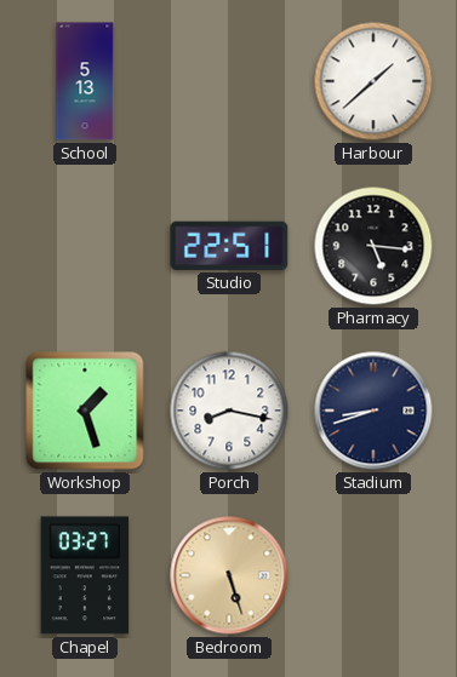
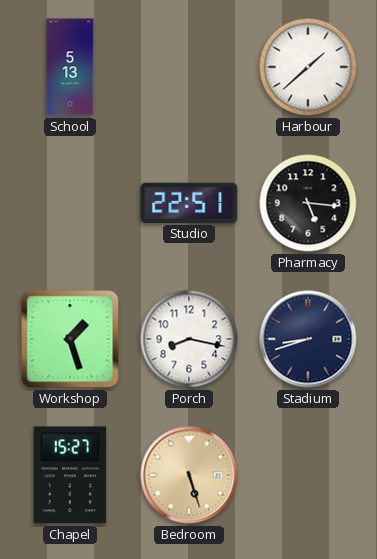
Chapel: 03:27 -> 15:27
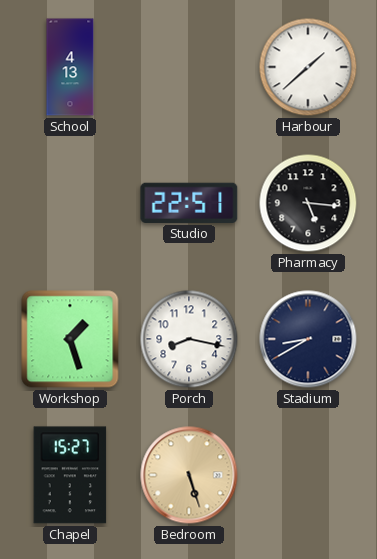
School: 5:13 -> 4:13
Stadium: 8:42 -> 8:40
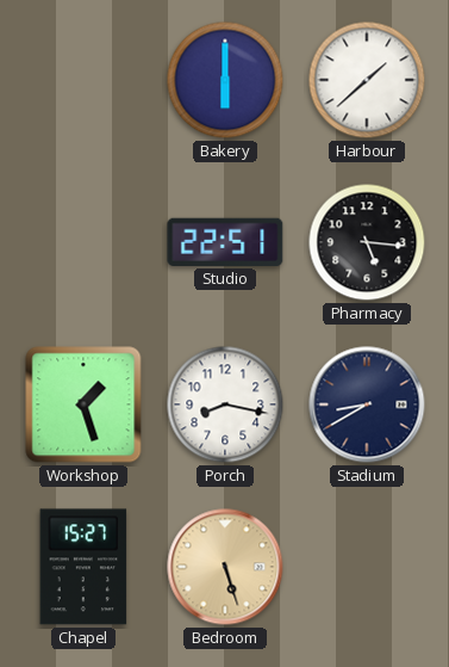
School: 4:13 -> none
Bakery: none -> 6:00
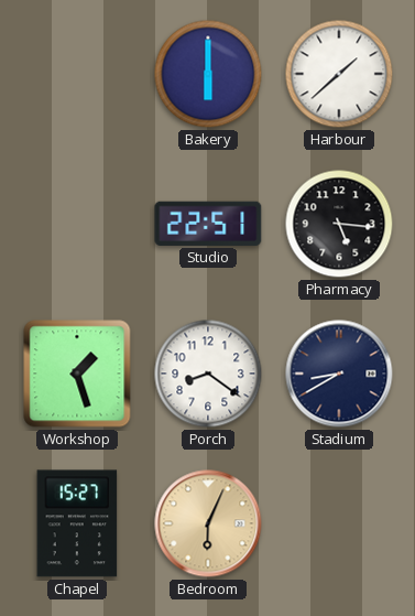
Porch: 8:17 -> 8:21
Bedroom: 5:27 -> 6:04
